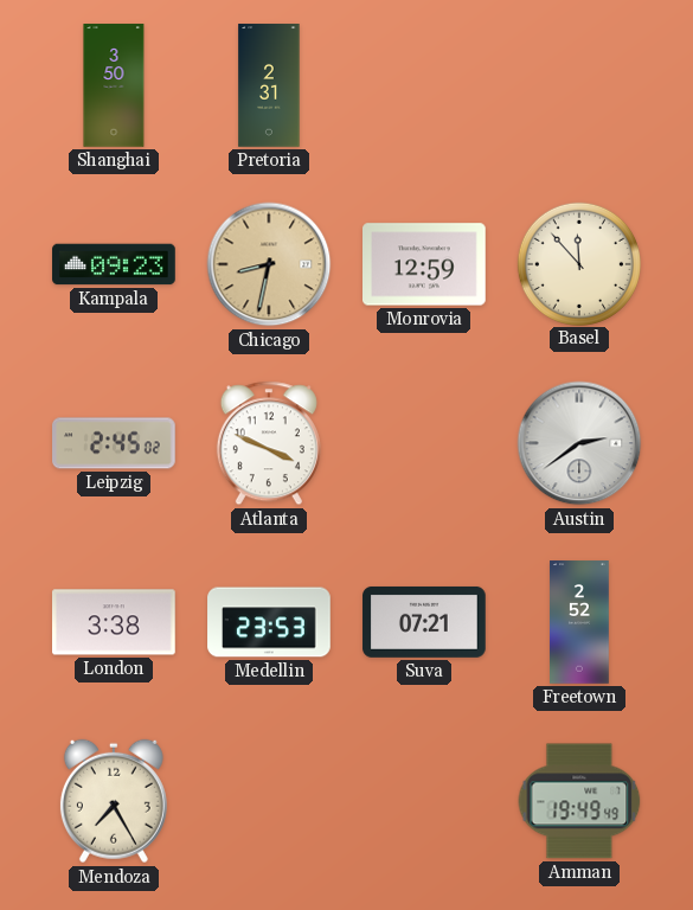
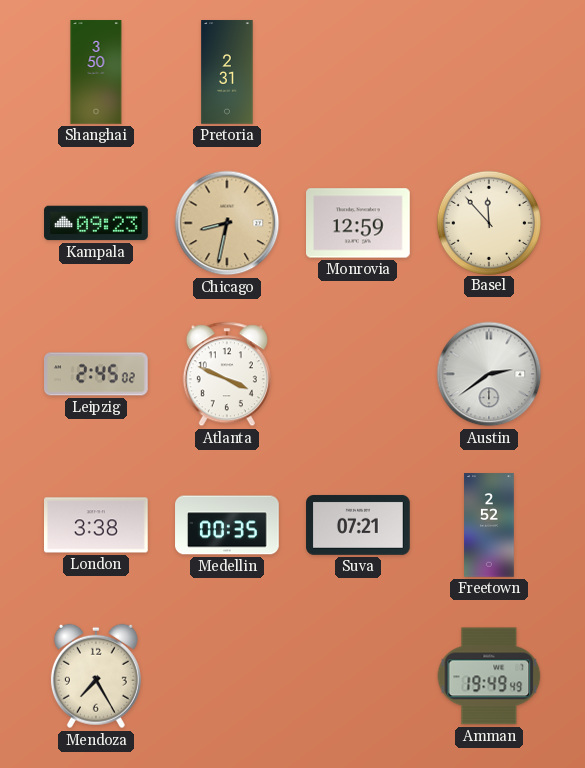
Medellin: 23:53 -> 00:35
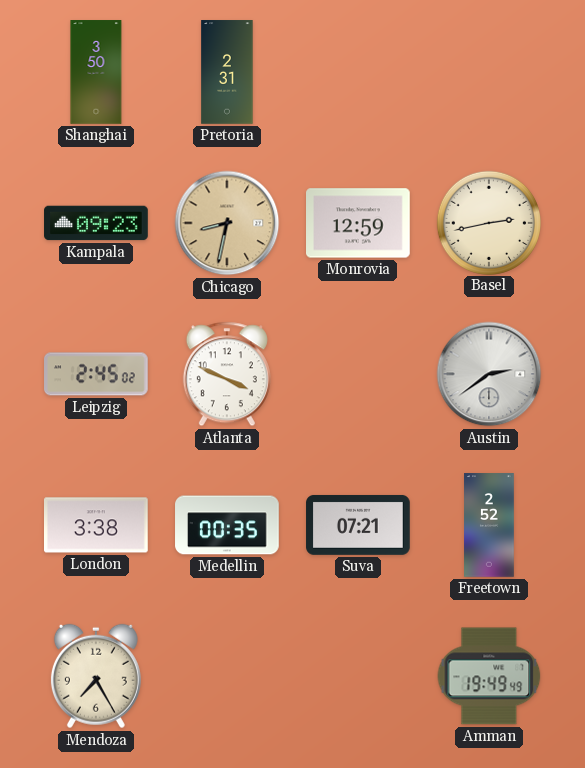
Basel: 11:53 -> 2:43
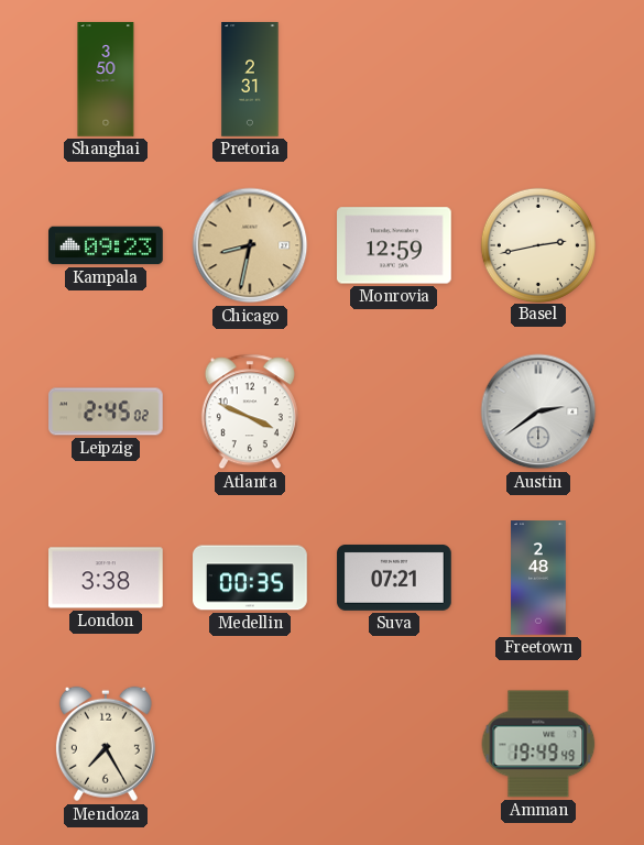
Freetown: 2:52 -> 2:48
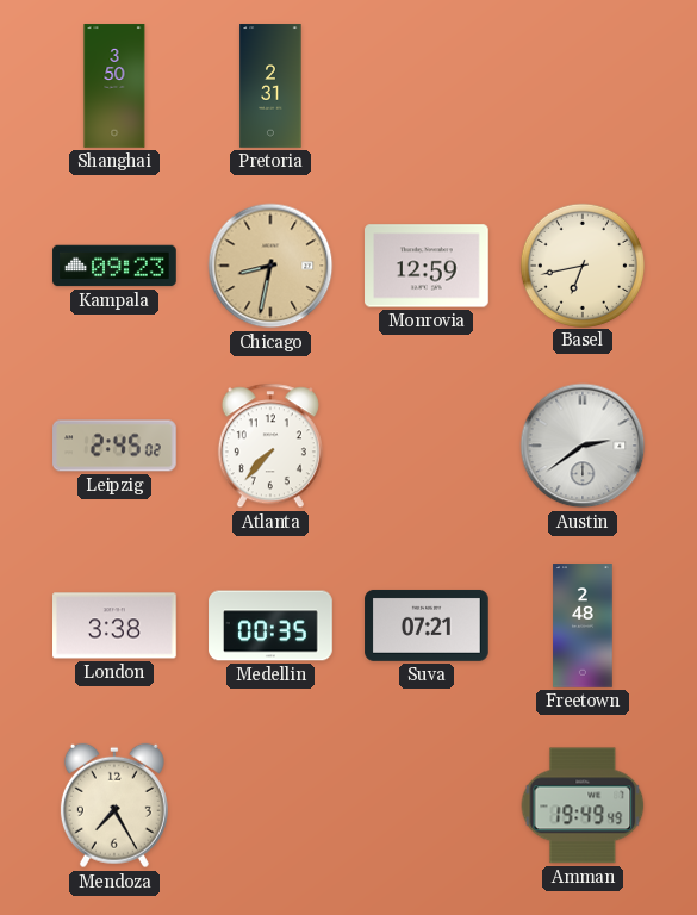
Basel: 2:43 -> 6:43
Atlanta: 3:49 -> 7:37
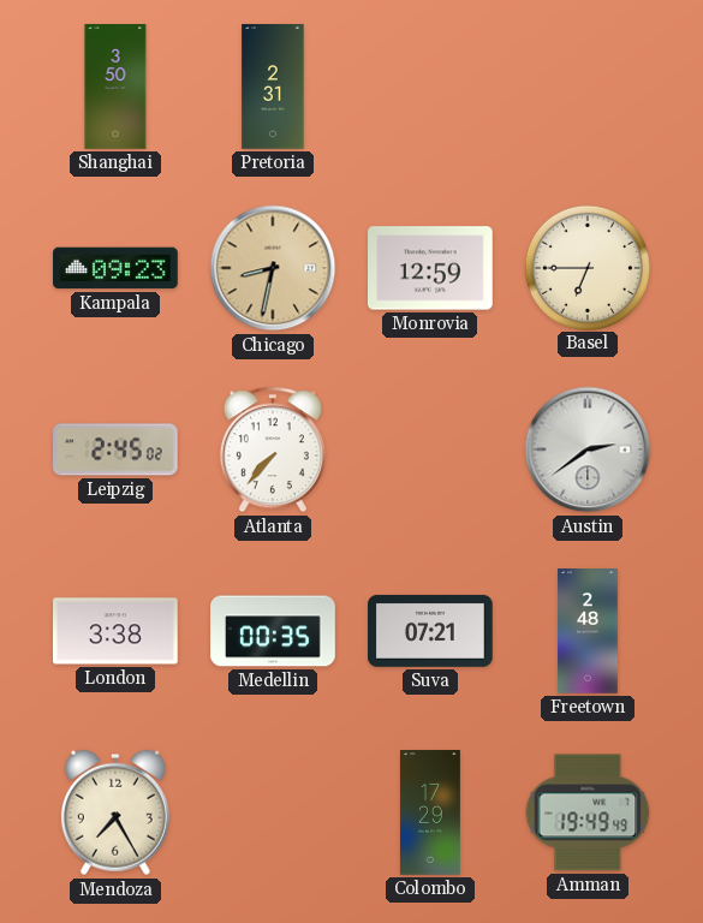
Basel: 6:43 -> 6:45
Colombo: none -> 17:29
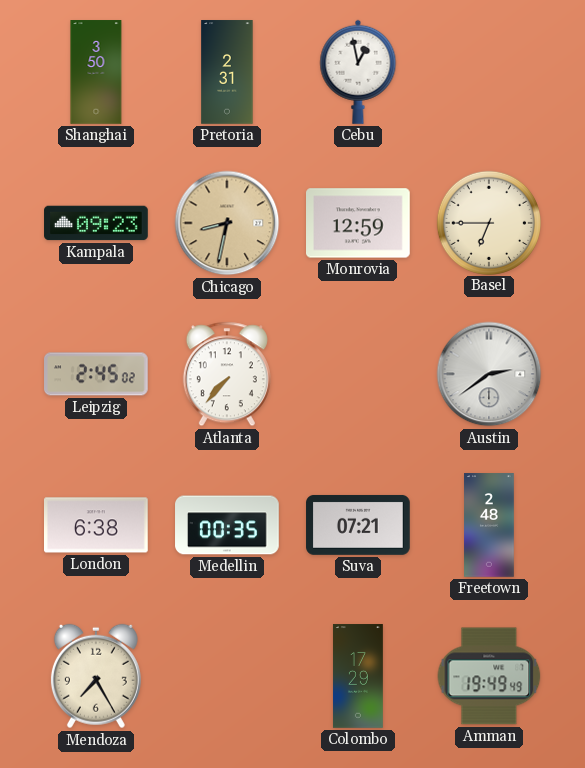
Cebu: none -> 12:58
London: 3:38 -> 6:38
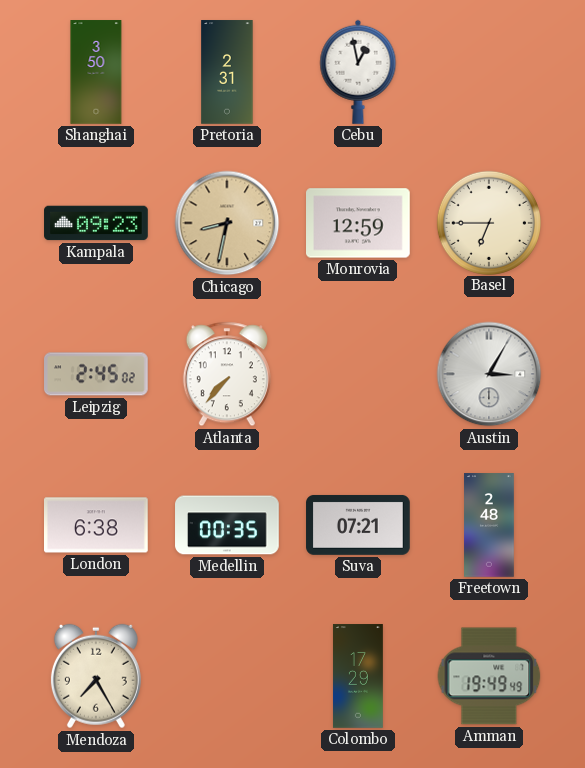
Austin: 2:39 -> 3:05
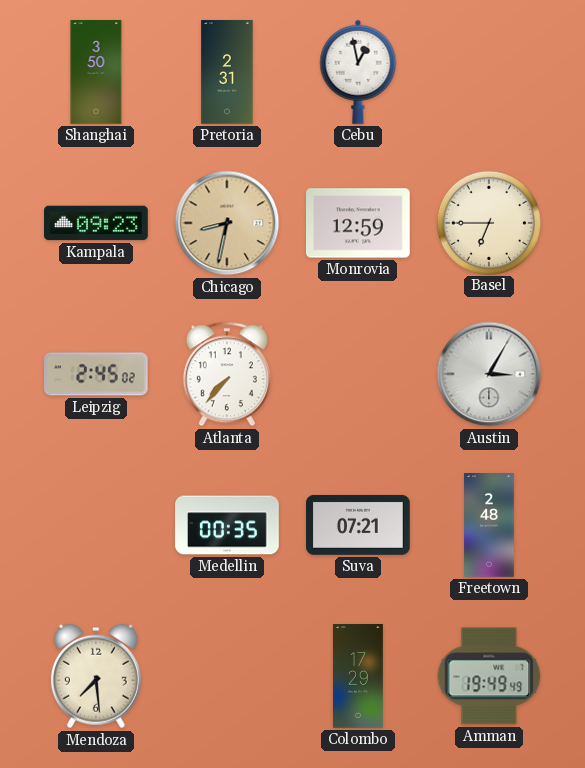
London: 6:38 -> none
Mendoza: 7:25 -> 7:29
